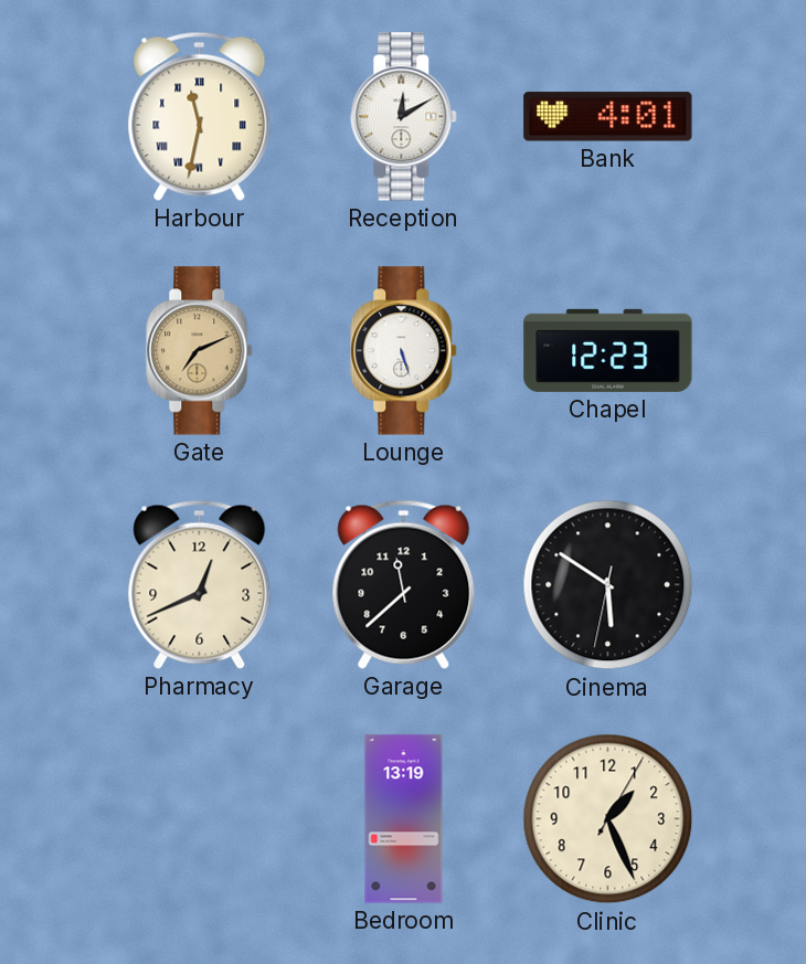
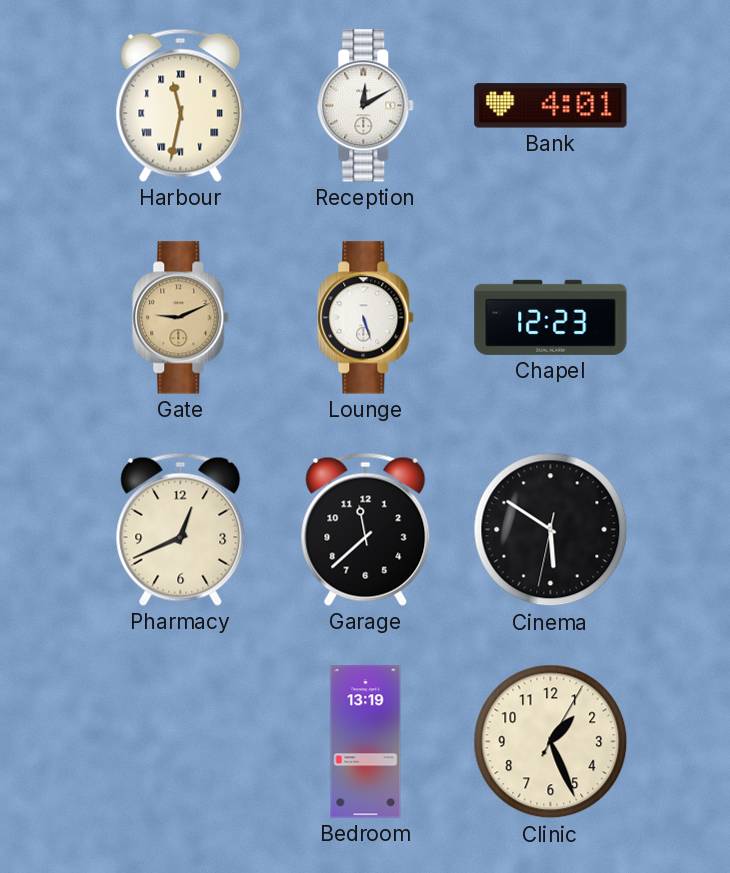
Gate: 7:11 -> 9:11
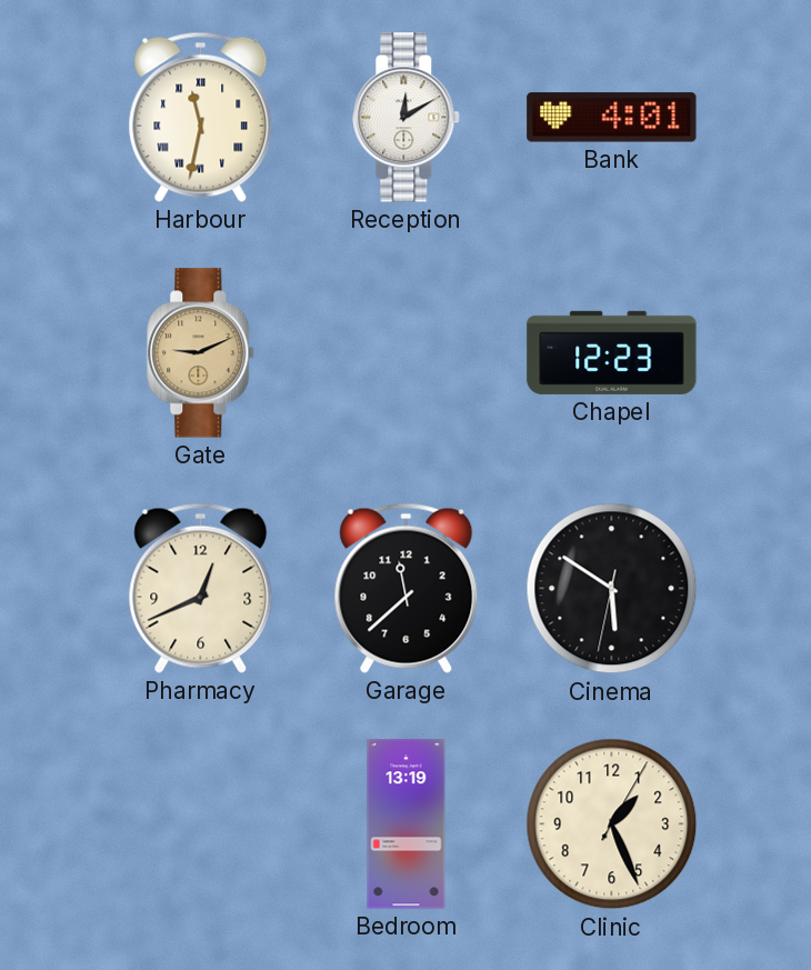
Lounge: 5:27 -> none
